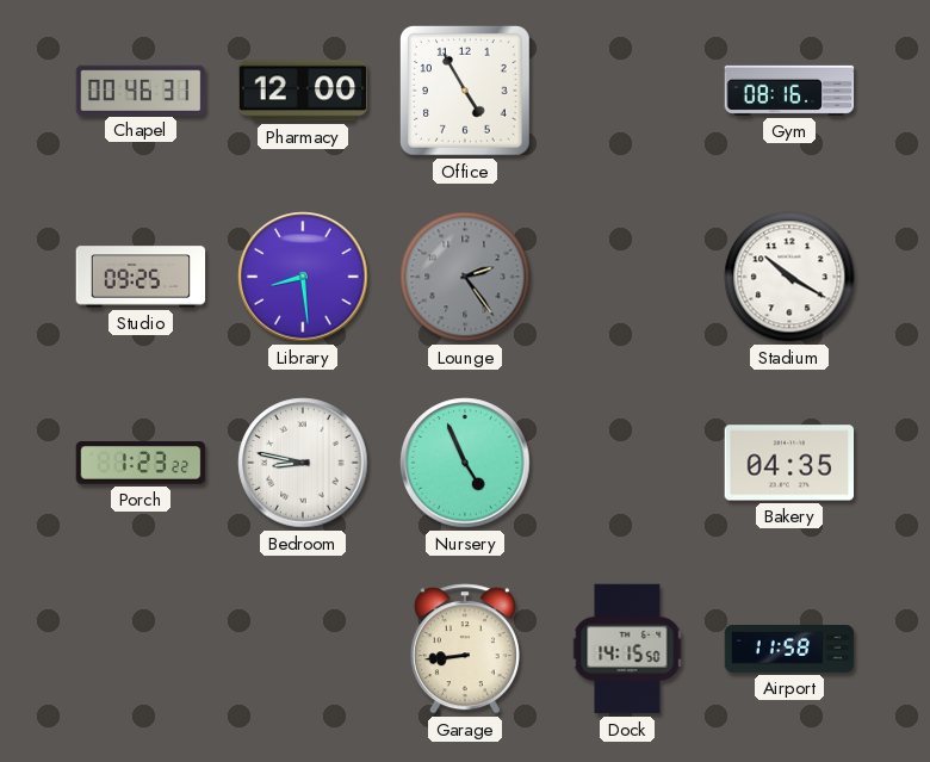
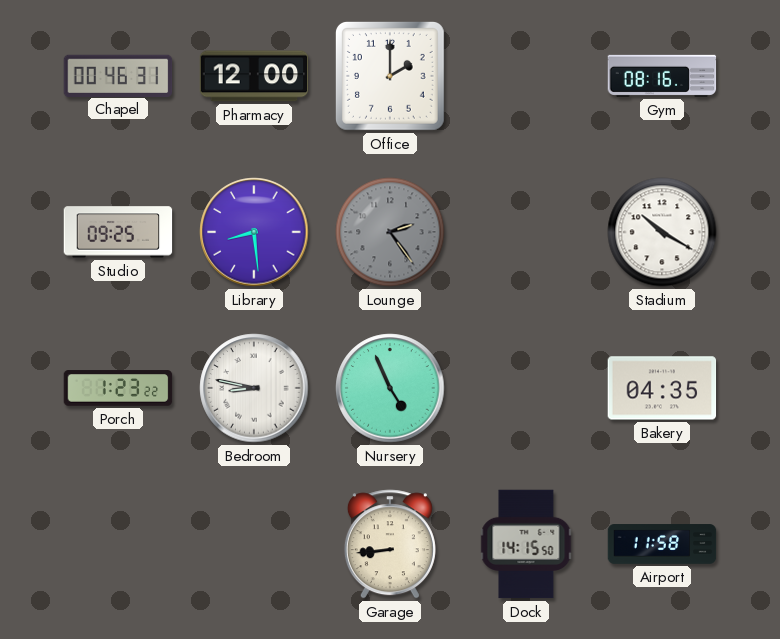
Office: 4:55 -> 2:00
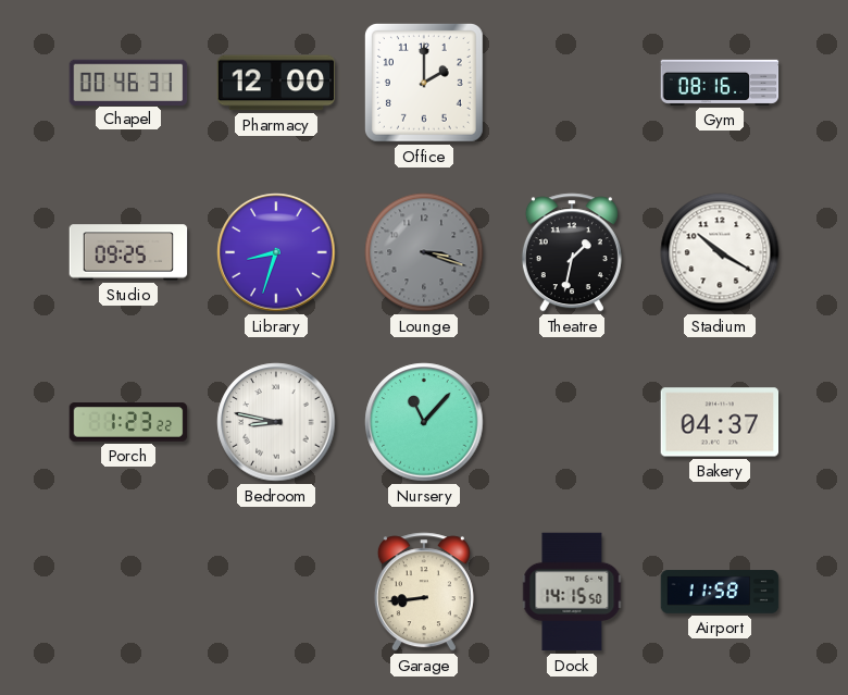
Library: 8:29 -> 8:33
Lounge: 2:24 -> 3:18
Theatre: none -> 1:32
Nursery: 4:56 -> 11:07
Bakery: 04:35 -> 04:37
